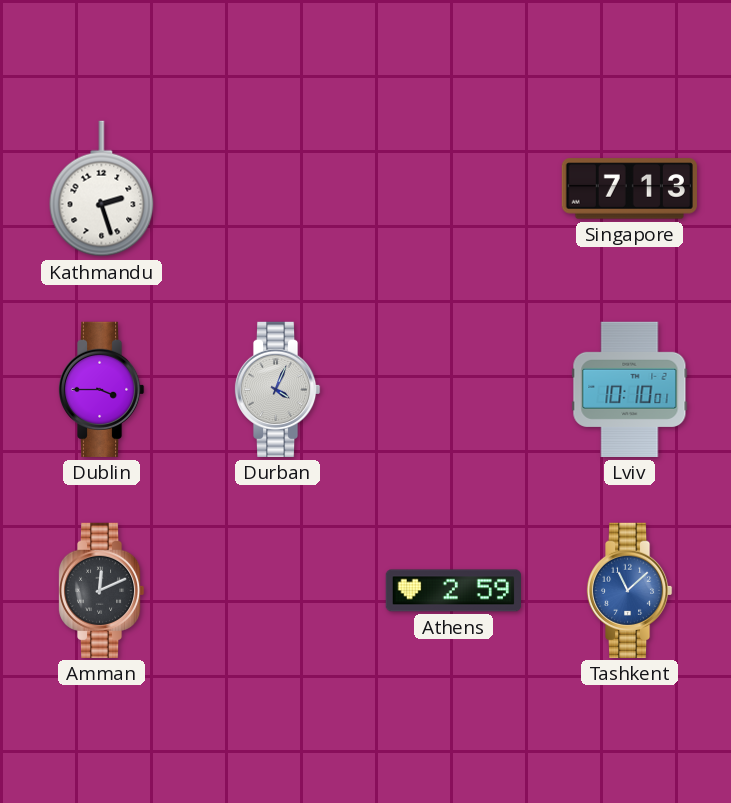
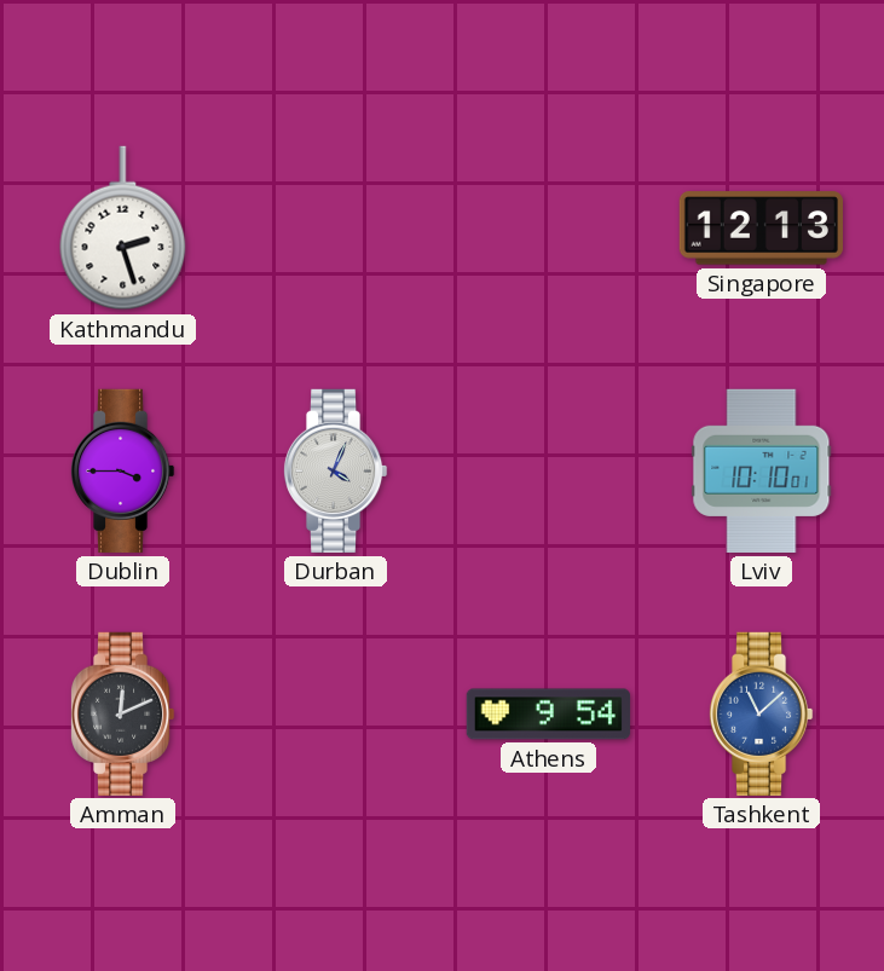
Singapore: 7:13 -> 12:13
Athens: 2:59 -> 9:54
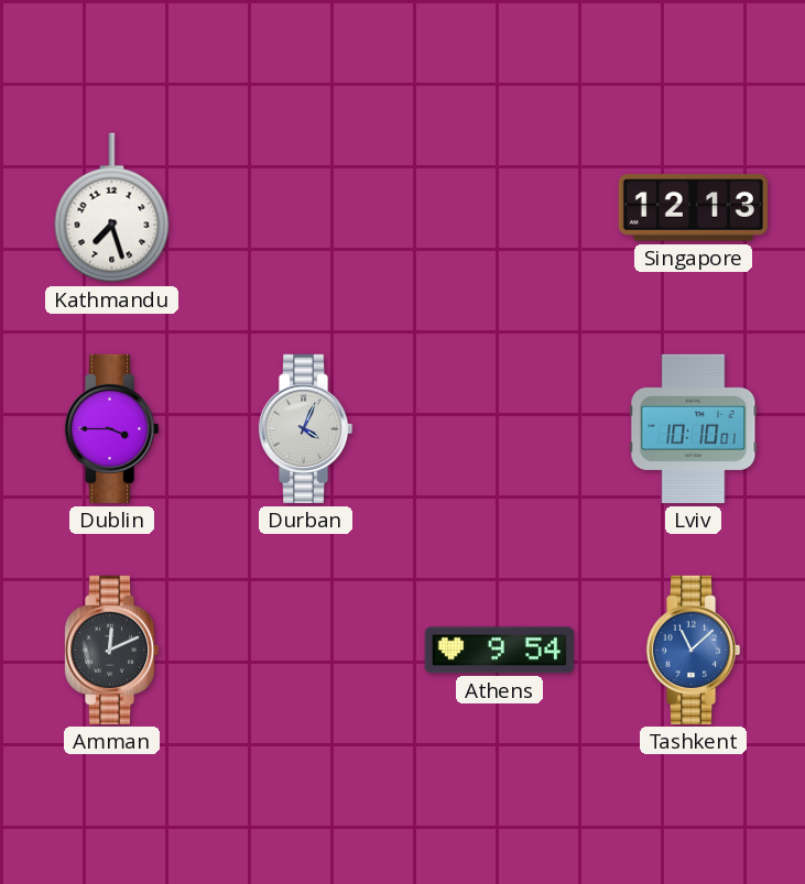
Kathmandu: 2:27 -> 7:27
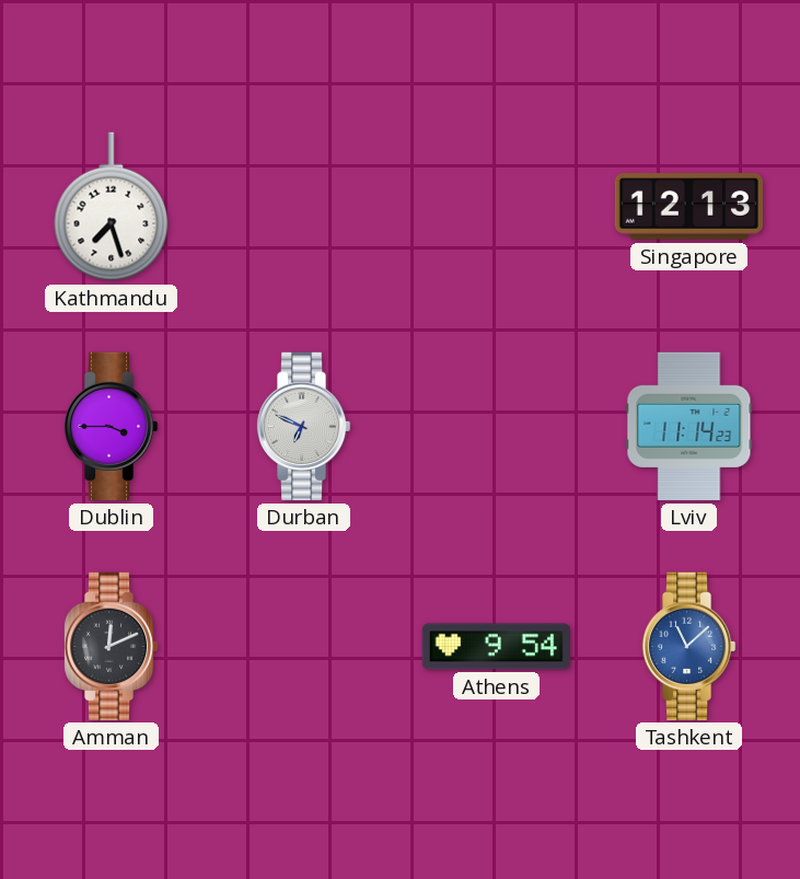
Durban: 4:04 -> 6:49
Lviv: 10:10 -> 11:14
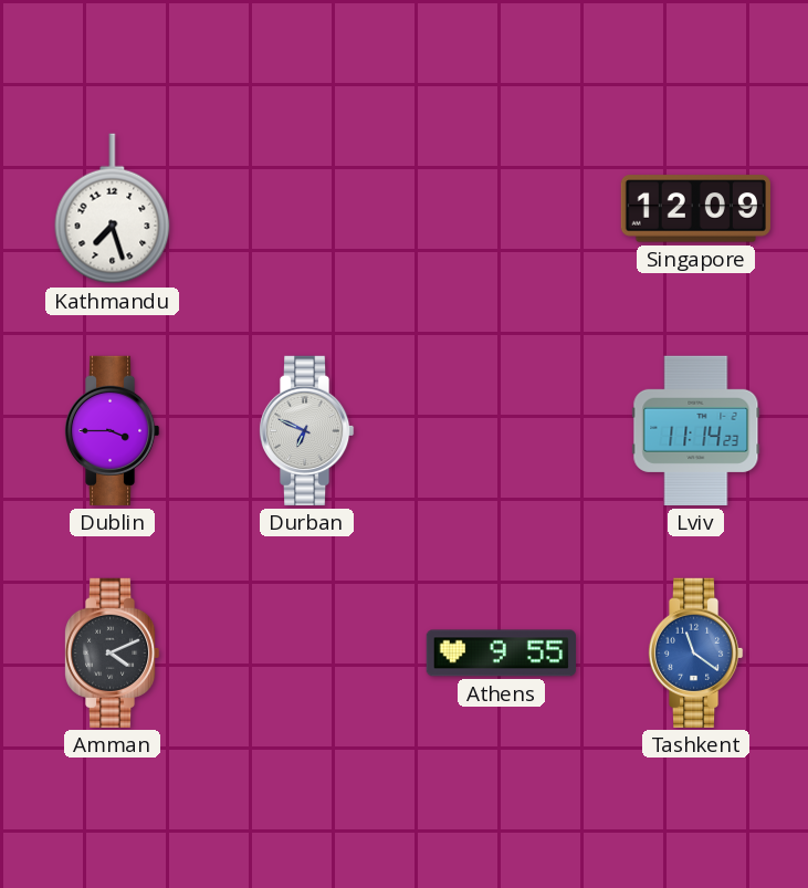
Singapore: 12:13 -> 12:09
Amman: 12:11 -> 4:11
Athens: 9:54 -> 9:55
Tashkent: 11:08 -> 11:21
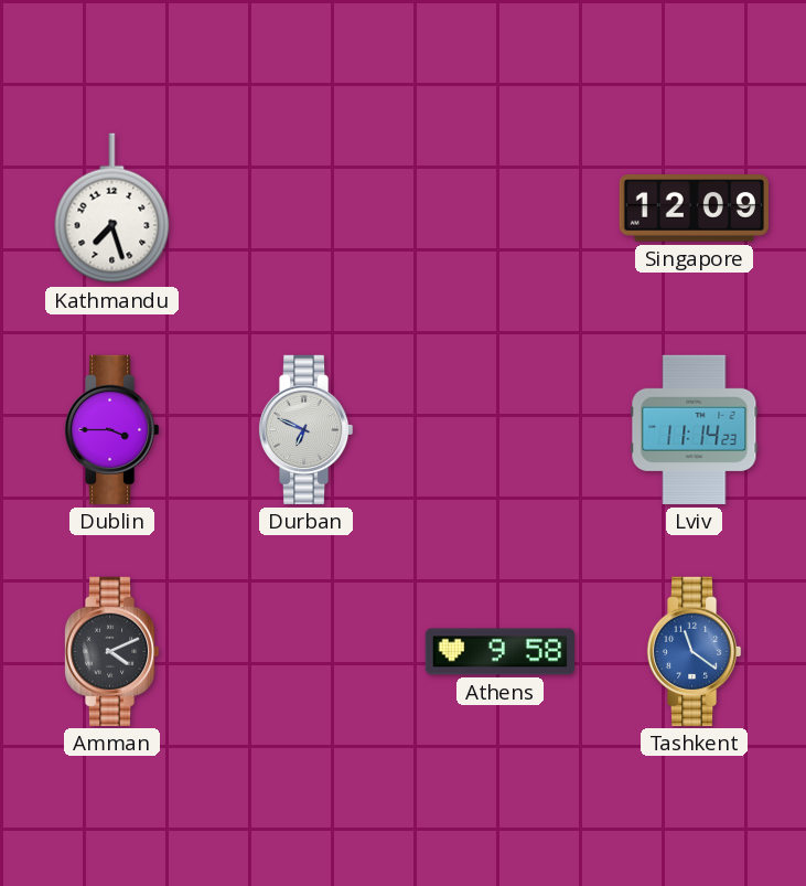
Athens: 9:55 -> 9:58
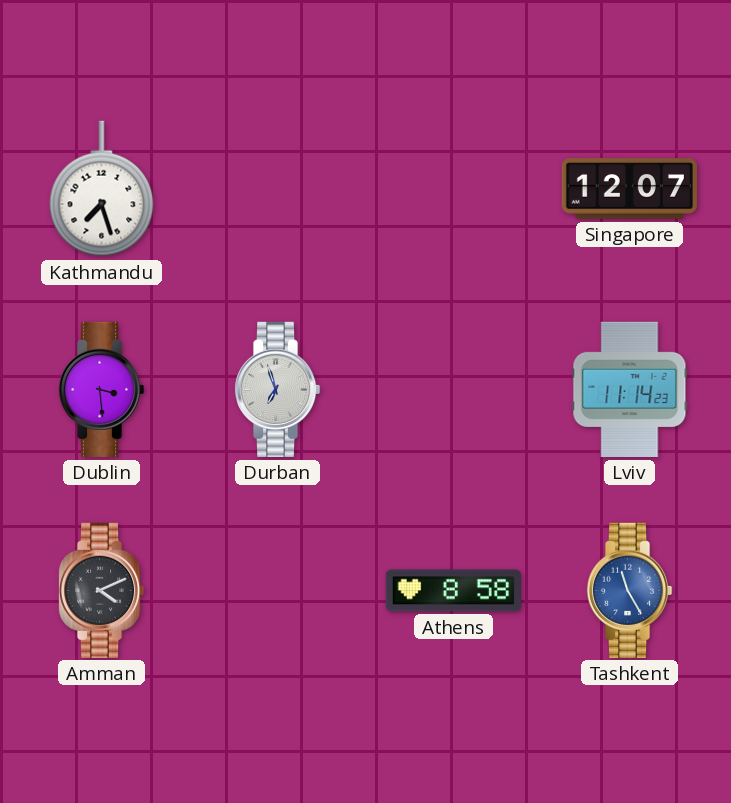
Singapore: 12:09 -> 12:07
Dublin: 3:45 -> 3:29
Durban: 6:49 -> 6:57
Athens: 9:58 -> 8:58
Tashkent: 11:21 -> 11:25
